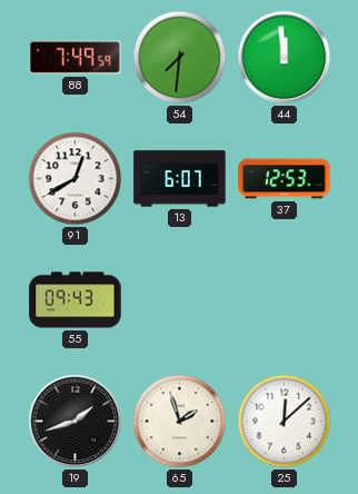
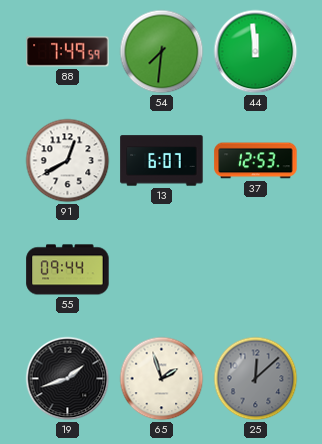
55: 09:43 -> 09:44
25 dial: white -> grey
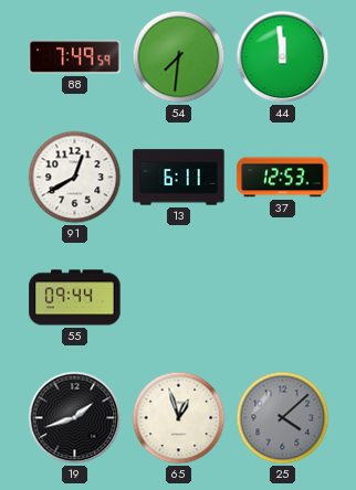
13: 6:07 -> 6:11
65: 1:57 -> 12:57
25: 12:08 -> 4:08
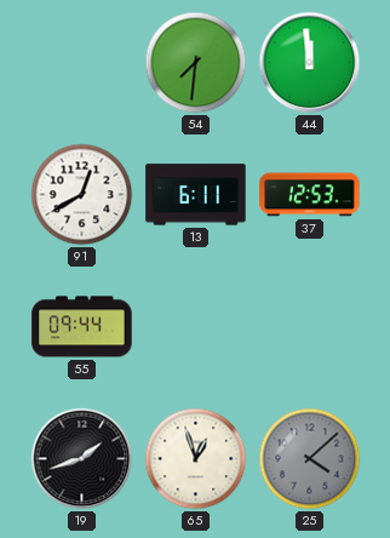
88: 7:49 -> none
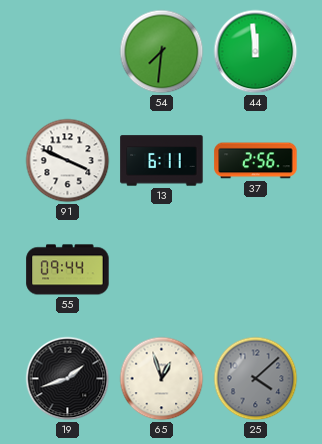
91: 12:40 -> 3:49
37: 12:53 -> 2:56
